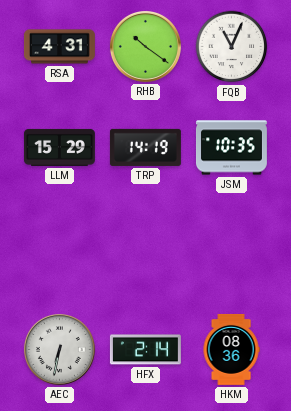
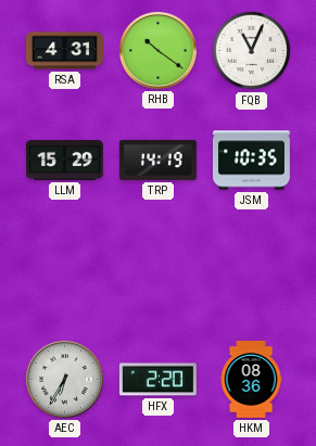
AEC: 6:32 -> 6:35
HFX: 2:14 -> 2:20
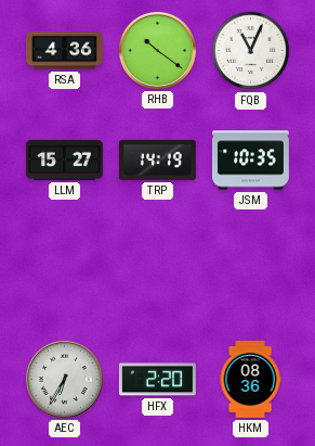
RSA: 4:31 -> 4:36
LLM: 15:29 -> 15:27
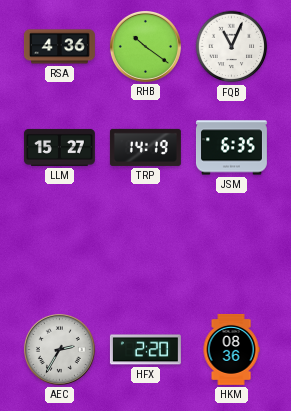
JSM: 10:35 -> 6:35
AEC: 6:35 -> 2:35
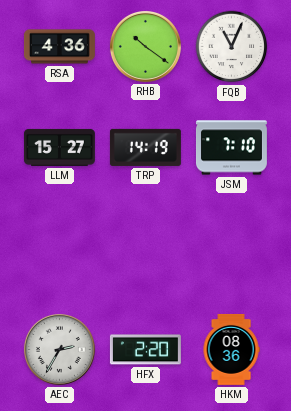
JSM: 6:35 -> 7:10
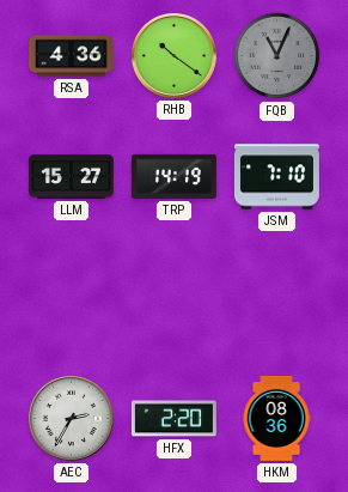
FQB dial: white -> grey
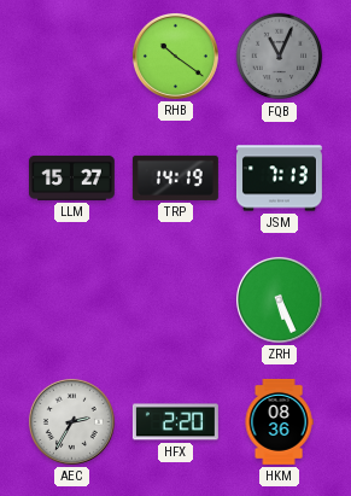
RSA: 4:36 -> none
JSM: 7:10 -> 7:13
ZRH: none -> 5:26
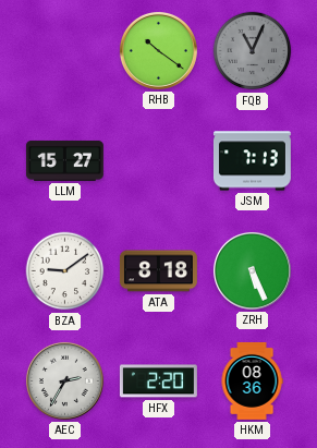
TRP: 14:19 -> none
BZA: none -> 9:09
ATA: none -> 8:18
